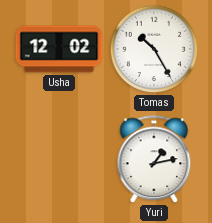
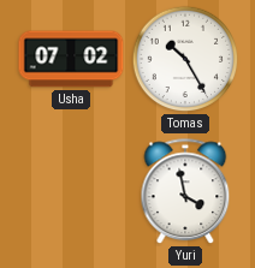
Usha: 12:02 -> 07:02
Yuri: 1:13 -> 3:58
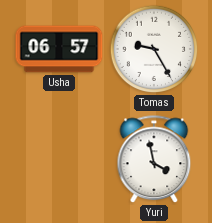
Usha: 07:02 -> 06:57
Tomas: 10:25 -> 9:25
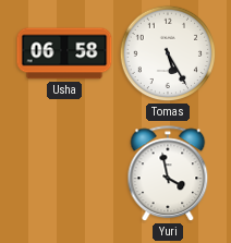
Usha: 06:57 -> 06:58
Tomas: 9:25 -> 5:25
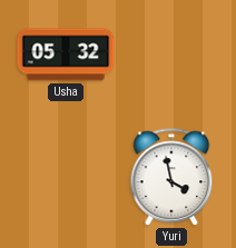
Usha: 06:58 -> 05:32
Tomas: 5:25 -> none
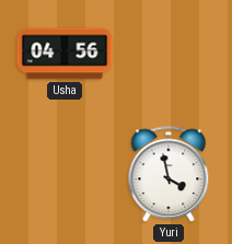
Usha: 05:32 -> 04:56
